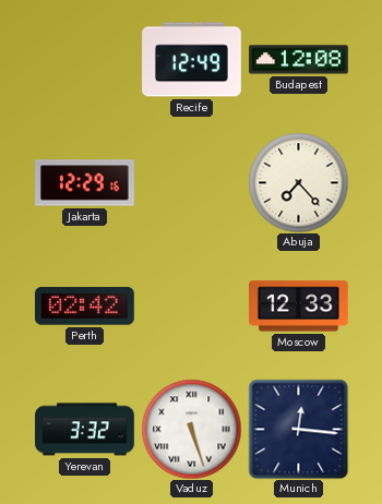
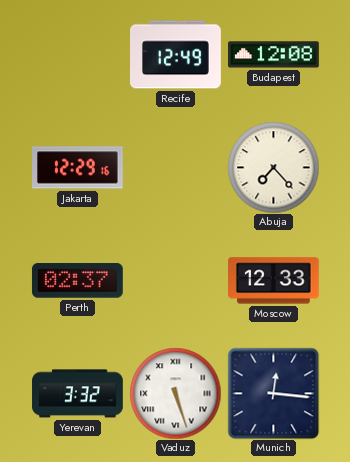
Perth: 02:42 -> 02:37
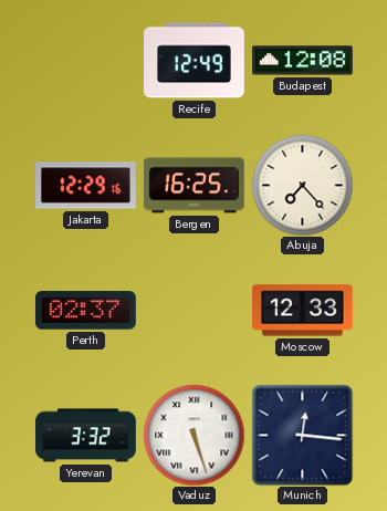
Bergen: none -> 16:25
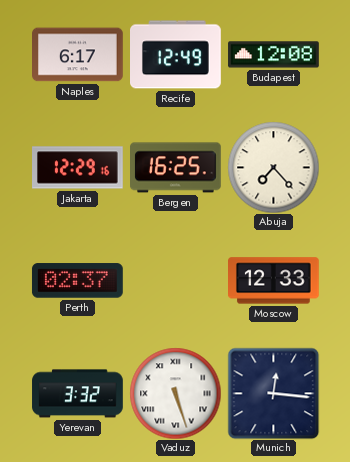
Naples: none -> 6:17
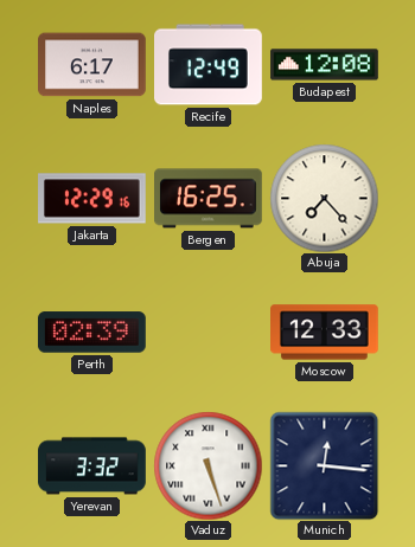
Perth: 02:37 -> 02:39
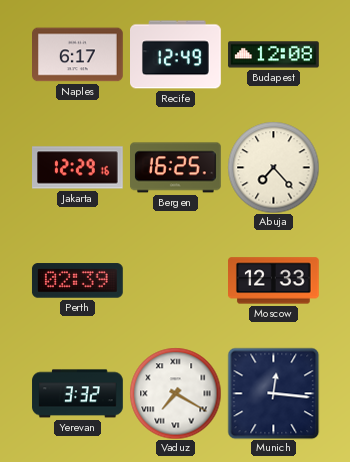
Vaduz: 5:27 -> 7:20
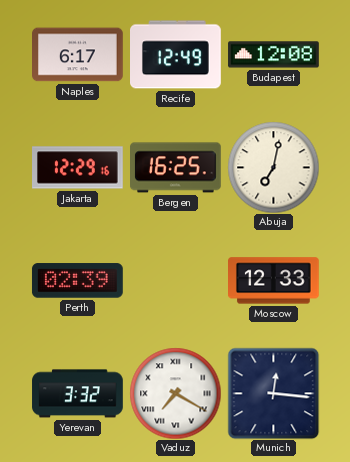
Abuja: 7:23 -> 7:02
